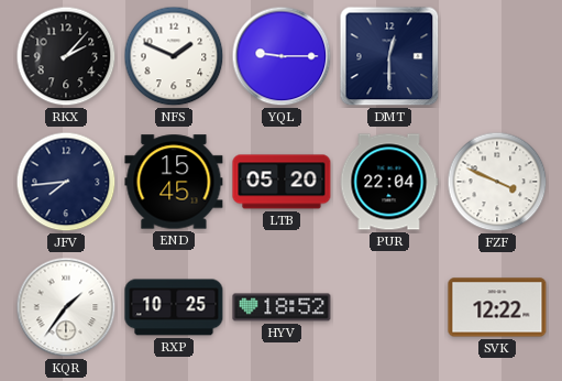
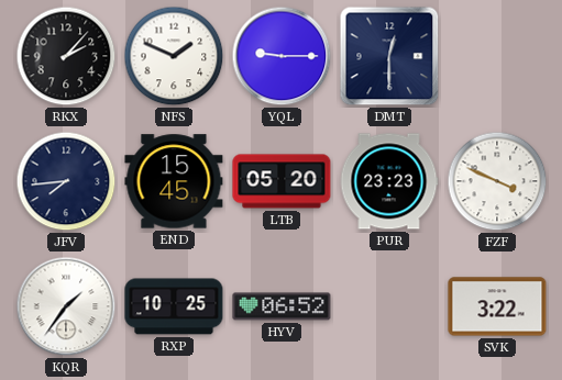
PUR: 22:04 -> 23:23
HYV: 18:52 -> 06:52
SVK: 12:22 -> 3:22
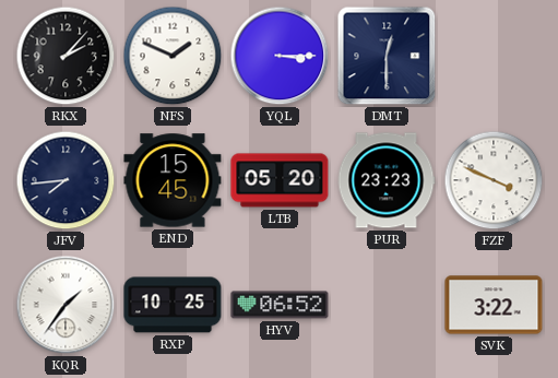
YQL: 9:15 -> 3:15
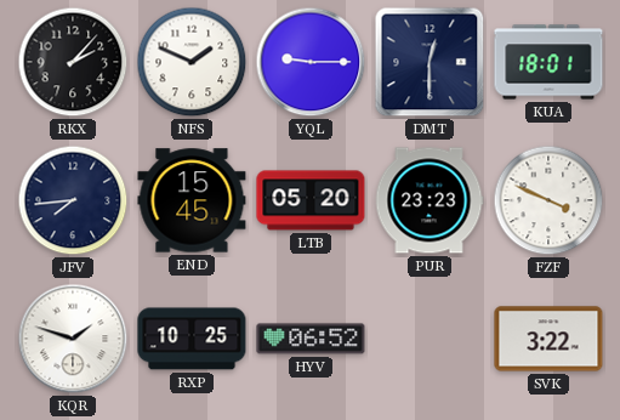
YQL: 3:15 -> 9:15
KUA: none -> 18:01
KQR: 1:36 -> 1:48
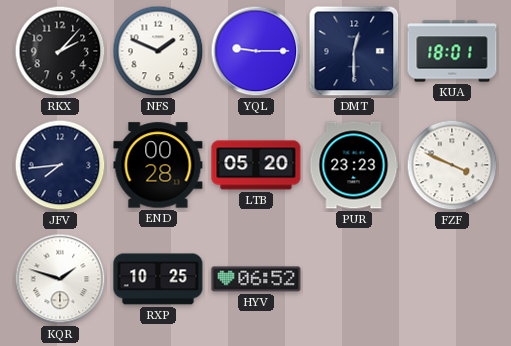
END: 15:45 -> 00:28
SVK: 3:22 -> none
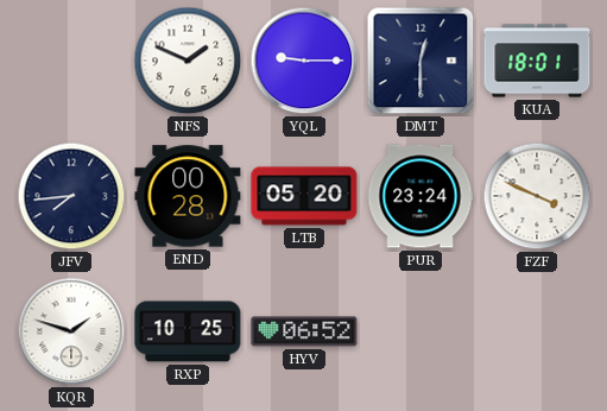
RKX: 2:07 -> none
PUR: 23:23 -> 23:24
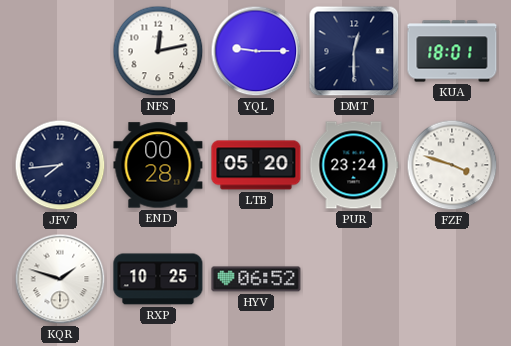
NFS: 1:49 -> 12:13
FZF: 3:49 -> 3:48
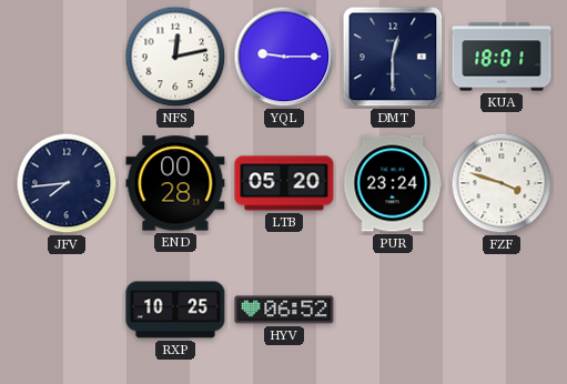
KQR: 1:48 -> none
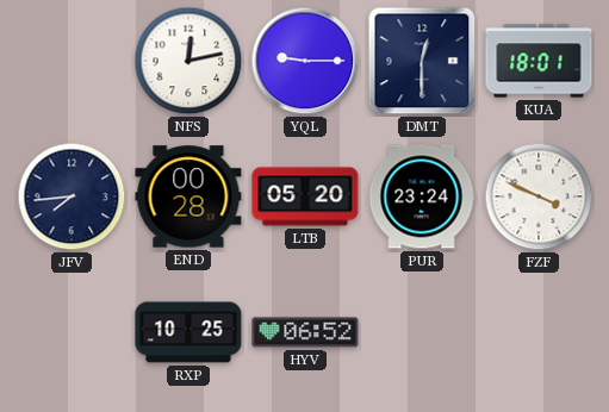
FZF: 3:48 -> 3:49
